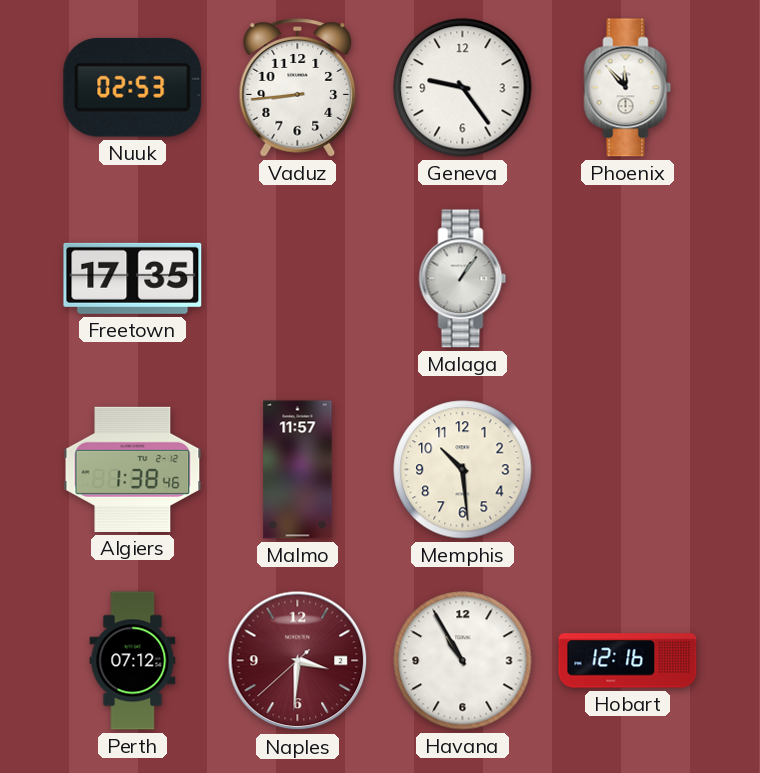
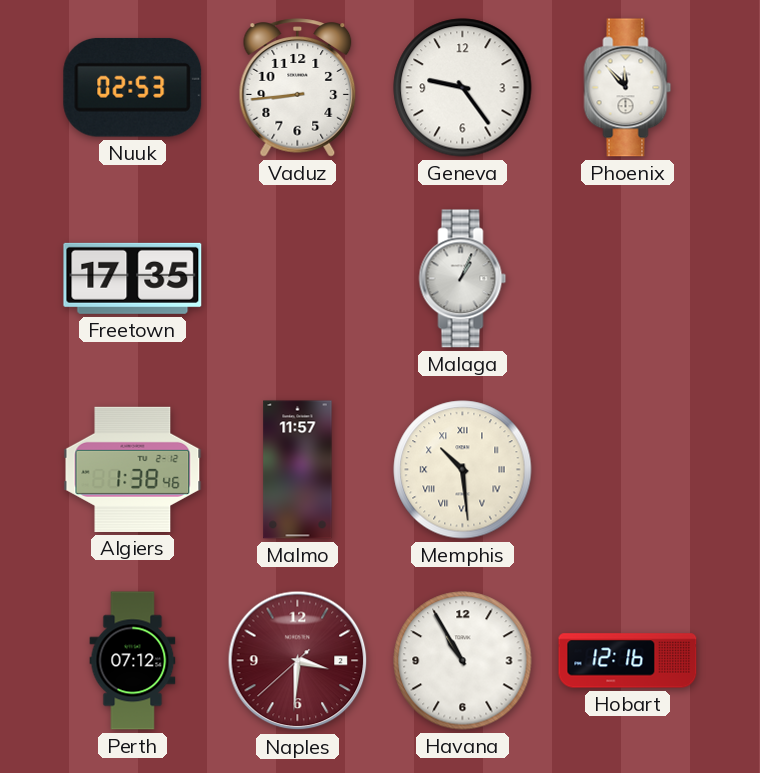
Malaga: 1:06 -> 1:04
Memphis numerals: Arabic -> Roman
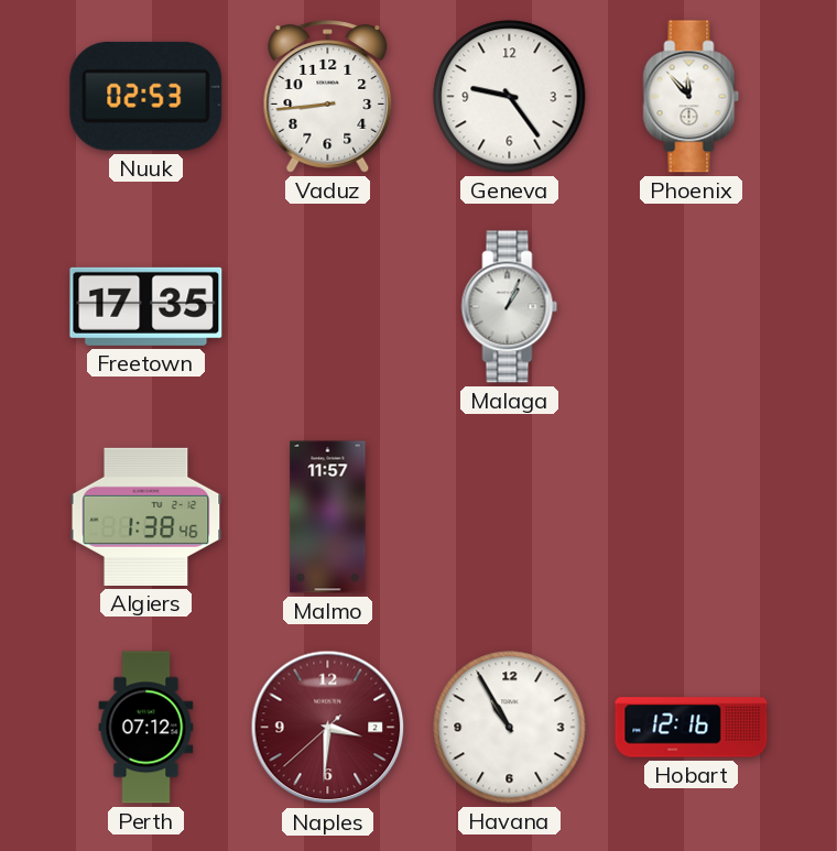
Memphis: 10:29 -> none
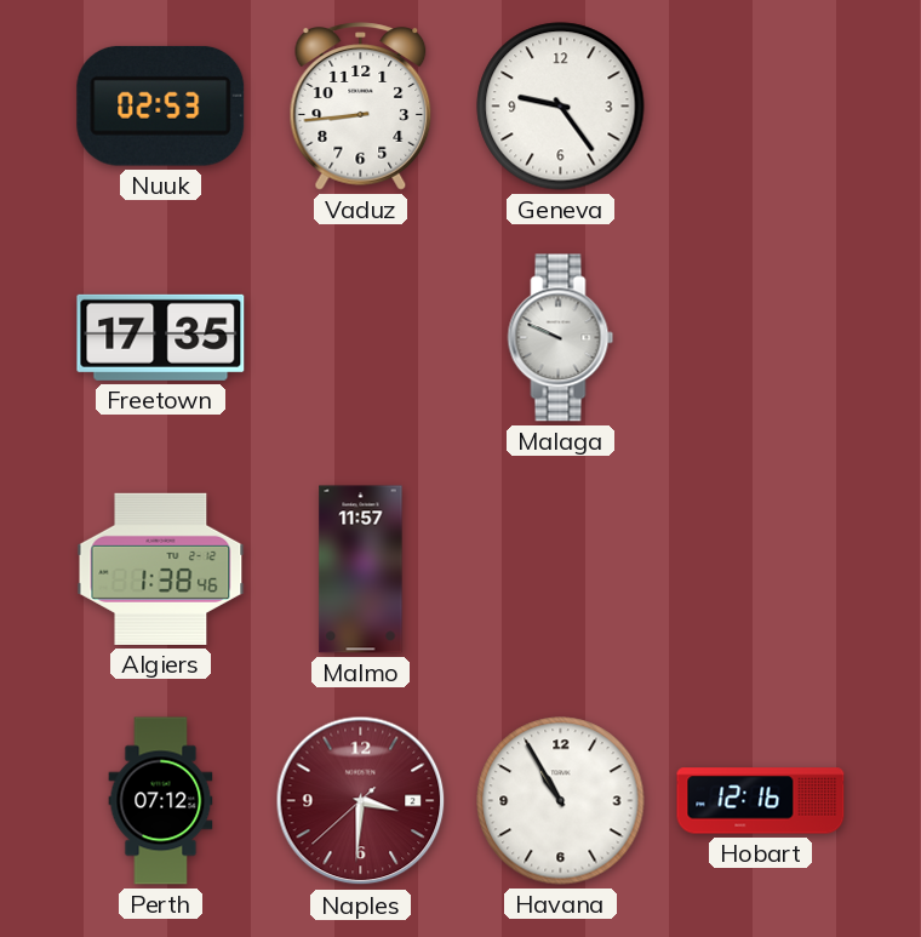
Phoenix: 11:53 -> none
Malaga: 1:04 -> 9:49
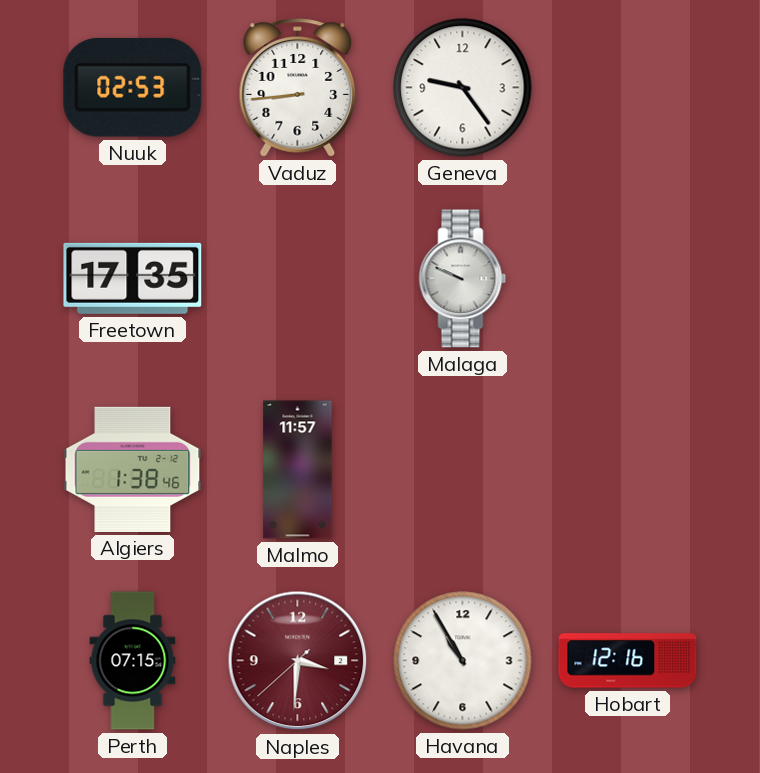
Perth: 07:12 -> 07:15
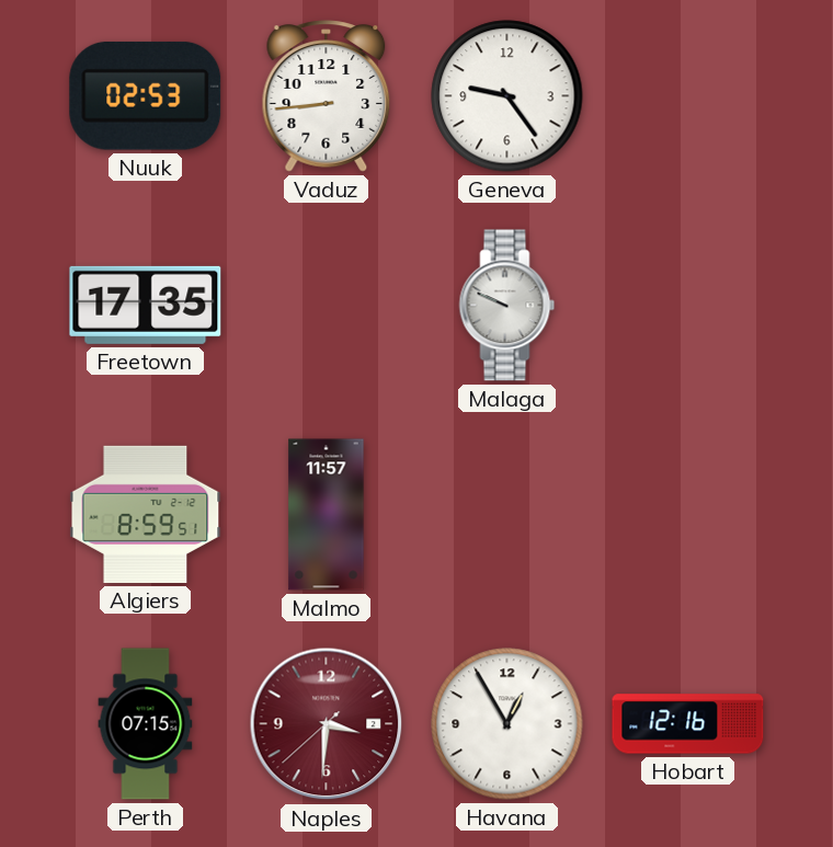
Algiers: 1:38 -> 8:59
Havana: 10:55 -> 12:55
